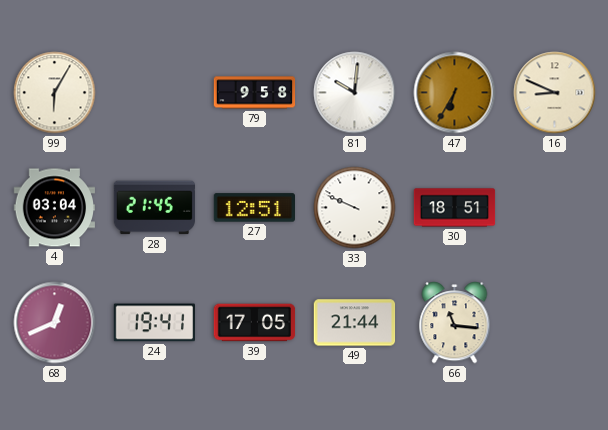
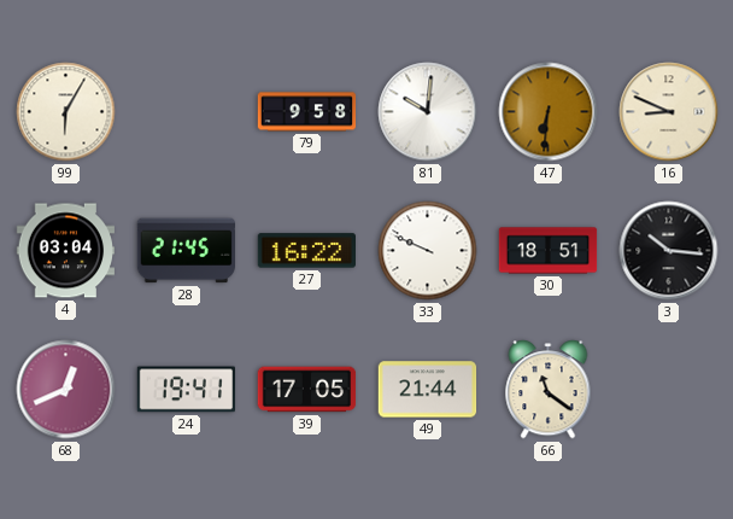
47: 6:35 -> 6:31
27: 12:51 -> 16:22
3: none -> 10:16
66: 11:16 -> 11:21
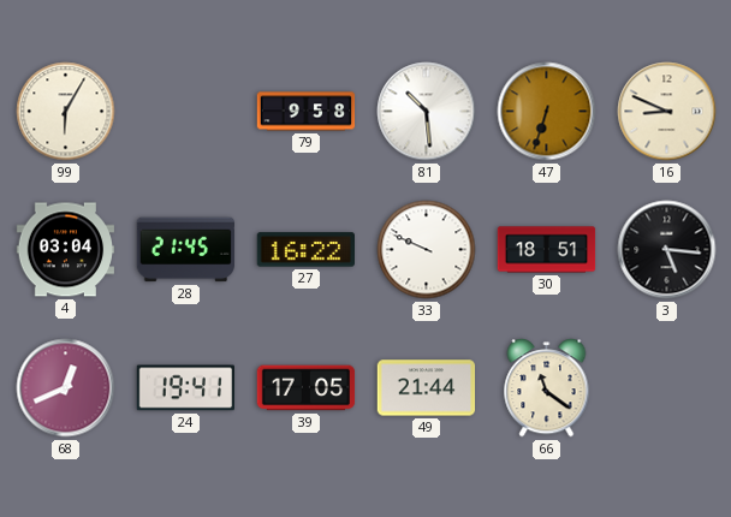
81: 10:01 -> 10:29
47: 6:31 -> 6:33
3: 10:16 -> 5:16
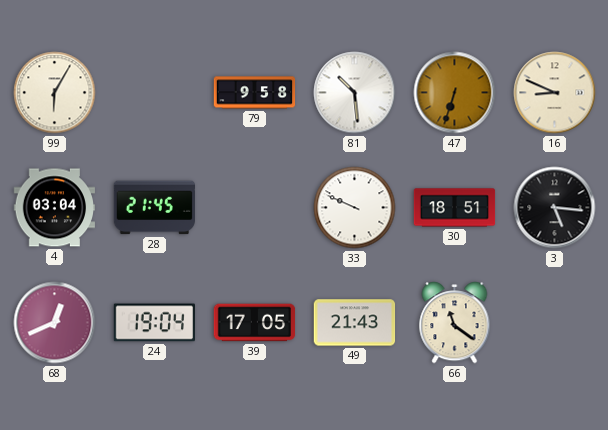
27: 16:22 -> none
24: 19:41 -> 19:04
49: 21:44 -> 21:43
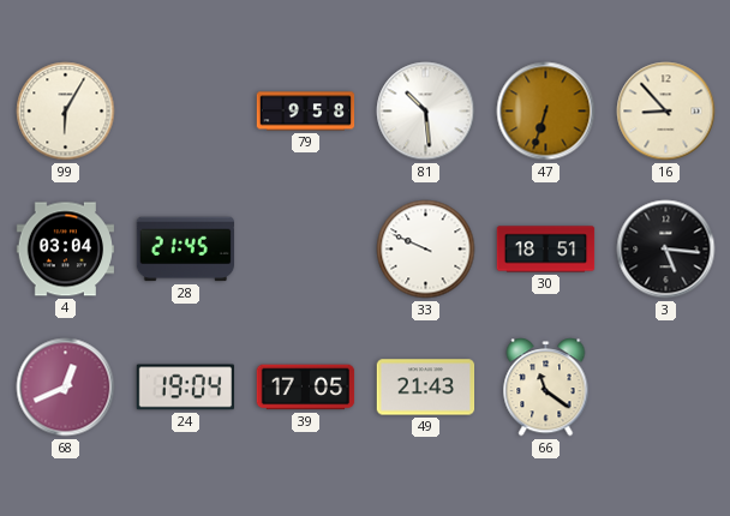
16: 8:49 -> 8:53
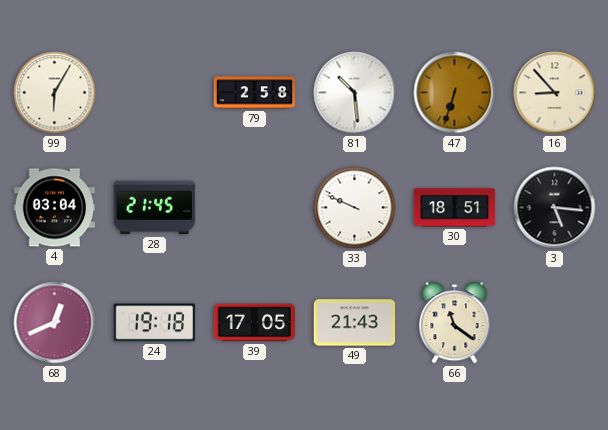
79: 9:58 -> 2:58
24: 19:04 -> 19:18
